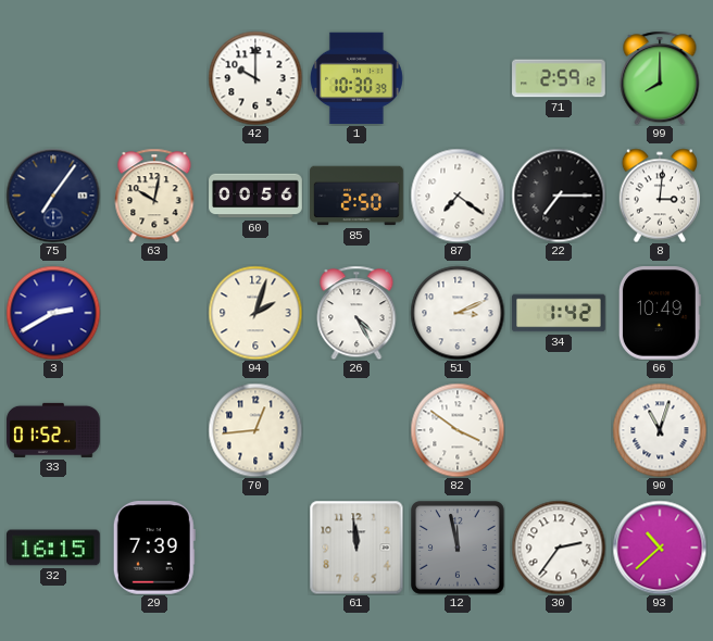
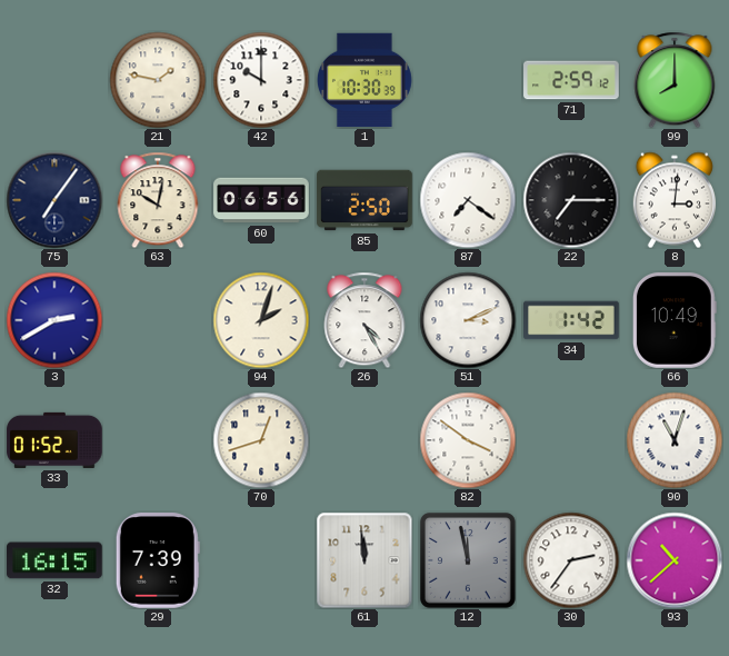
21: none -> 1:47
60: 00:56 -> 06:56
70: 12:44 -> 12:42
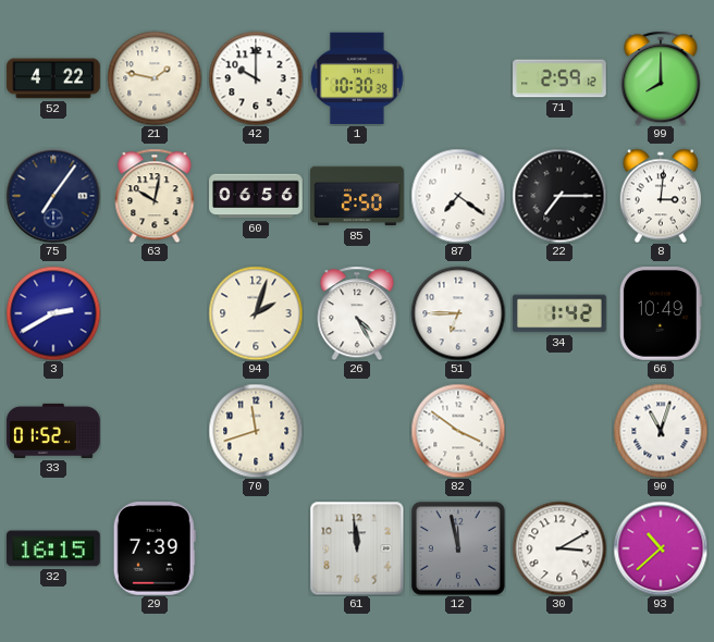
52: none -> 4:22
51: 3:11 -> 6:45
70: 12:42 -> 11:42
30: 2:36 -> 3:10
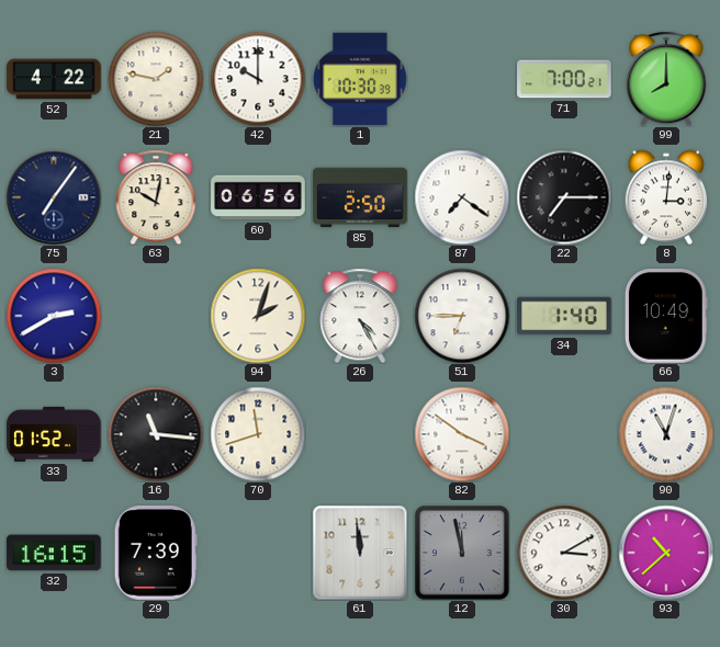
71: 2:59 -> 7:00
34: 1:42 -> 1:40
16: none -> 11:16
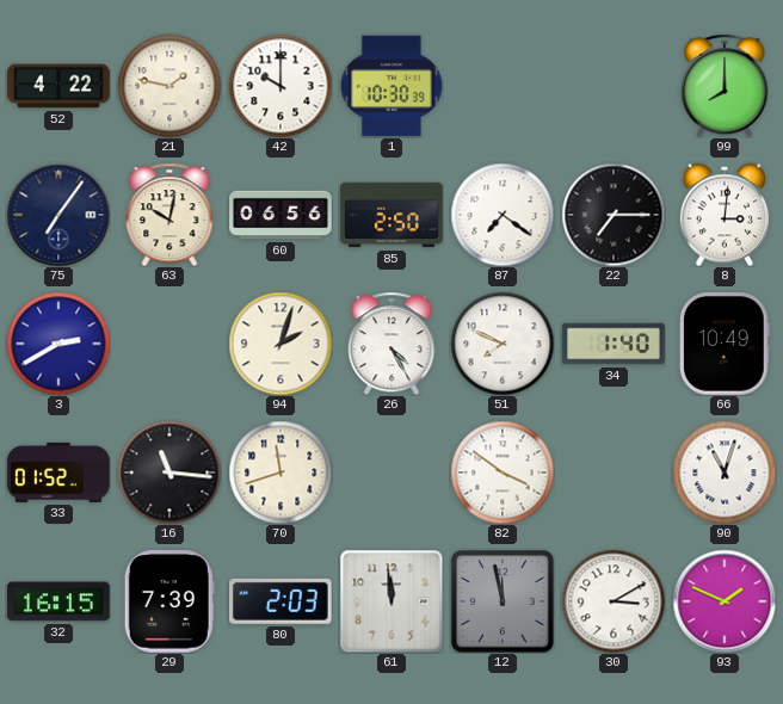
71: 7:00 -> none
51: 6:45 -> 7:49
80: none -> 2:03
93: 10:38 -> 1:49
